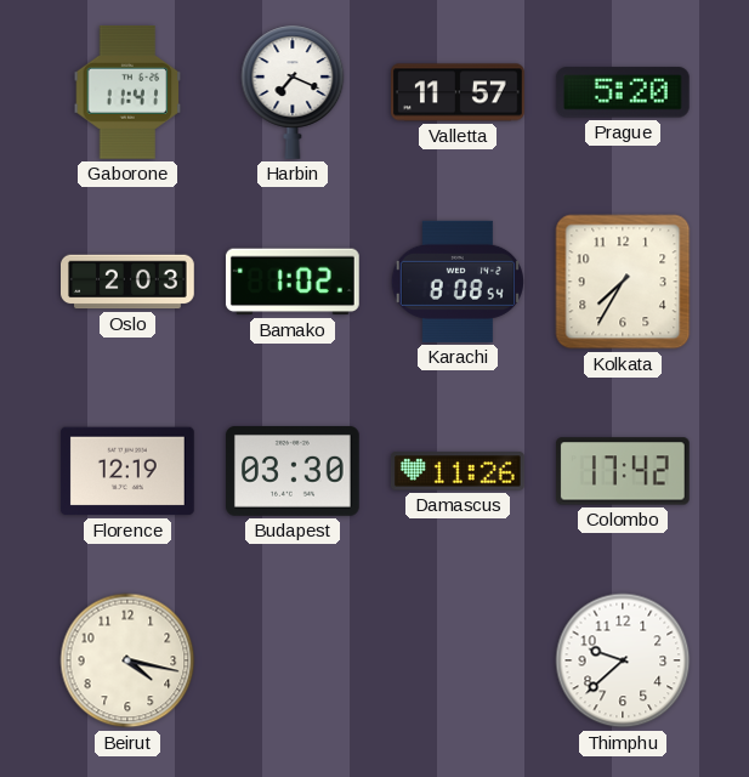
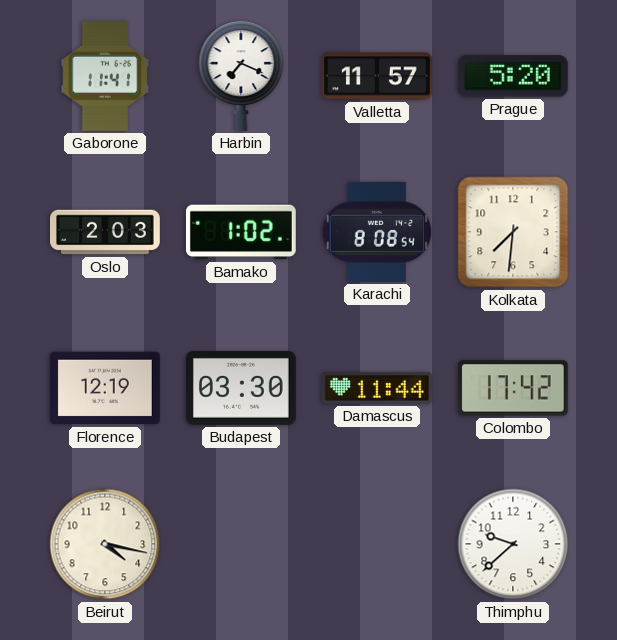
Kolkata: 7:35 -> 7:31
Damascus: 11:26 -> 11:44
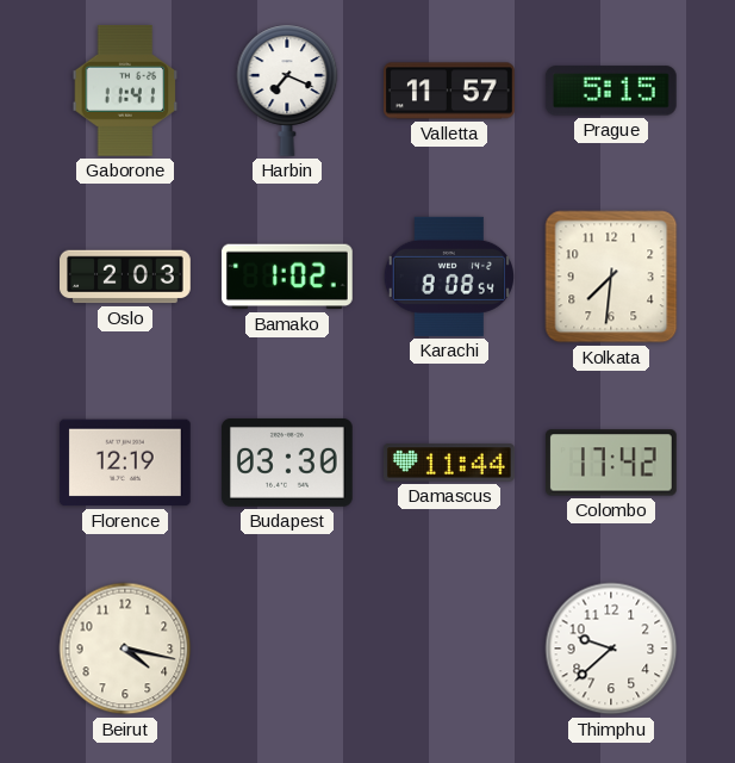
Prague: 5:20 -> 5:15
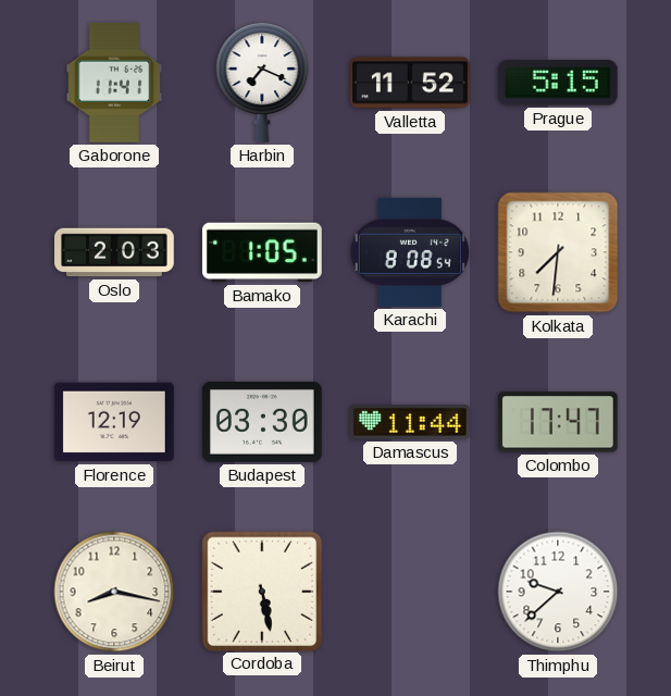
Valletta: 11:57 -> 11:52
Bamako: 1:02 -> 1:05
Colombo: 17:42 -> 17:47
Beirut: 4:17 -> 8:17
Cordoba: none -> 5:28
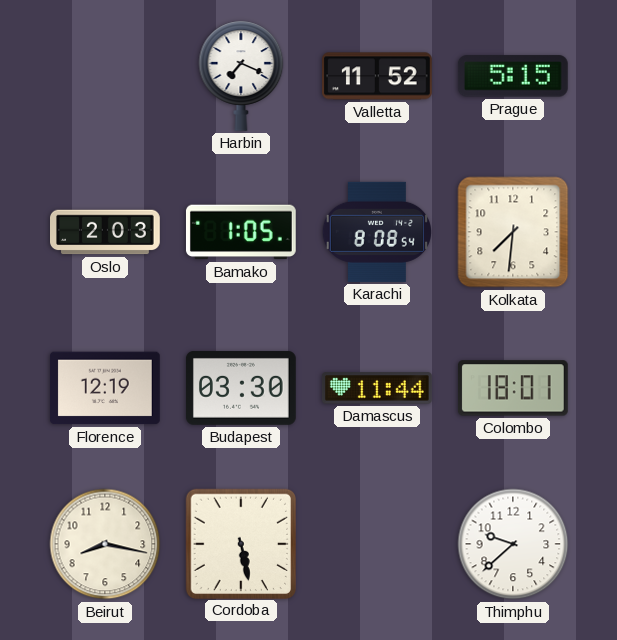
Gaborone: 11:41 -> none
Colombo: 17:47 -> 18:01
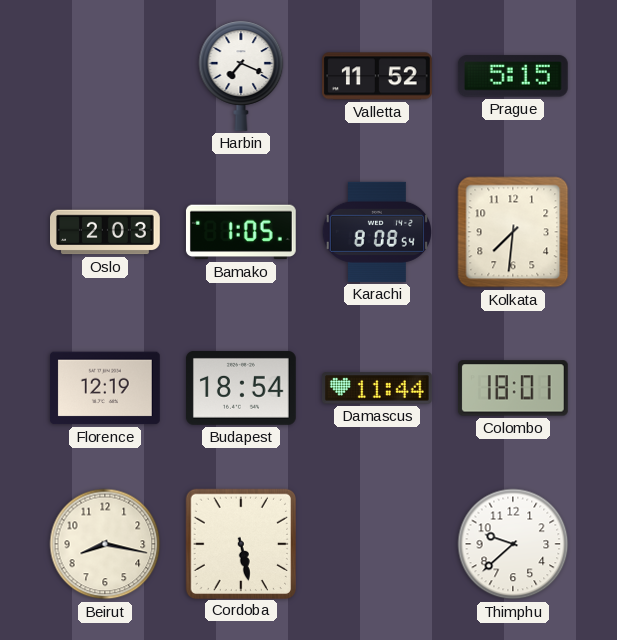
Budapest: 03:30 -> 18:54
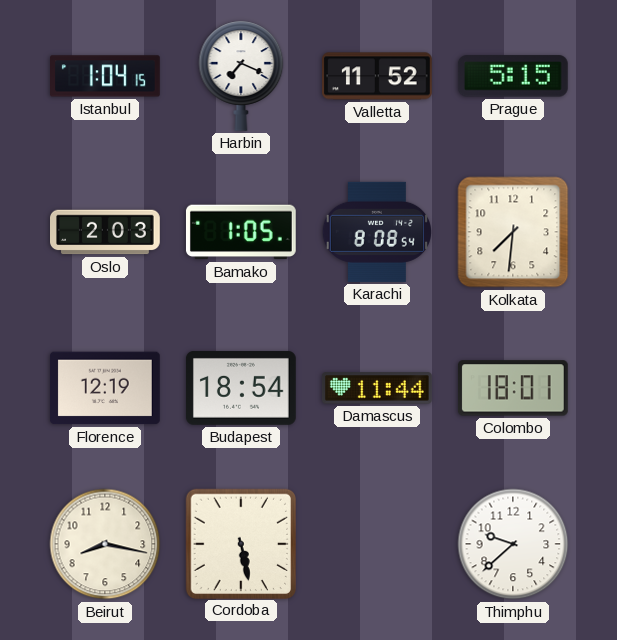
Istanbul: none -> 1:04
